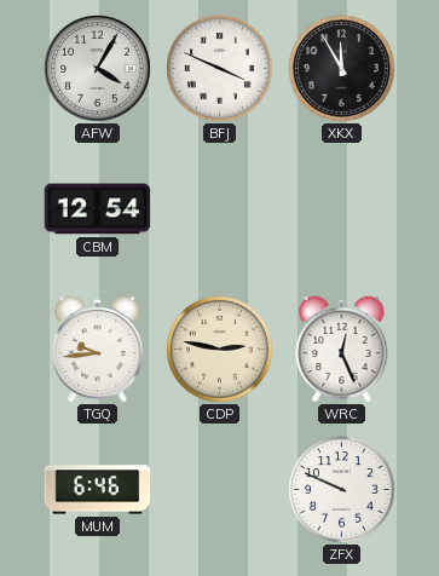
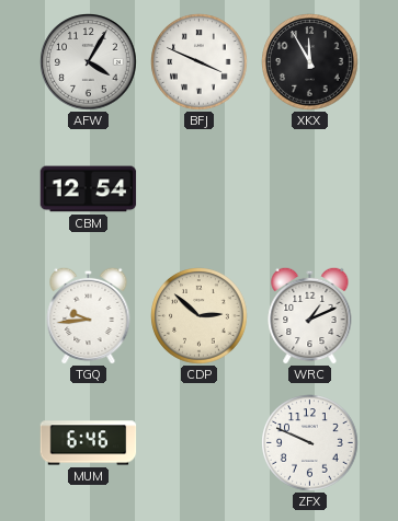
CDP: 2:47 -> 2:52
WRC: 12:26 -> 1:11
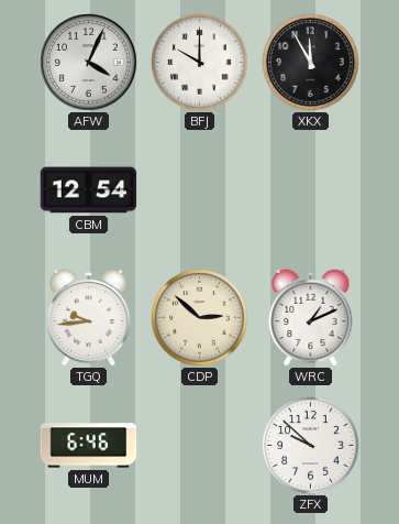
AFW: 4:05 -> 4:04
BFJ: 3:49 -> 10:00
ZFX: 9:49 -> 9:52
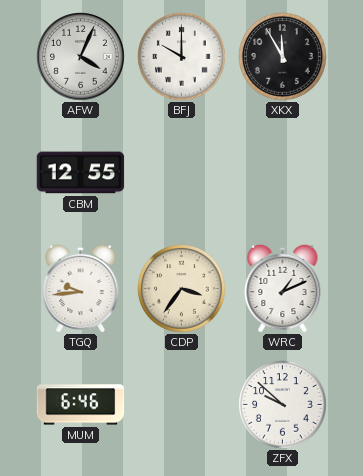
CBM: 12:54 -> 12:55
CDP: 2:52 -> 3:36
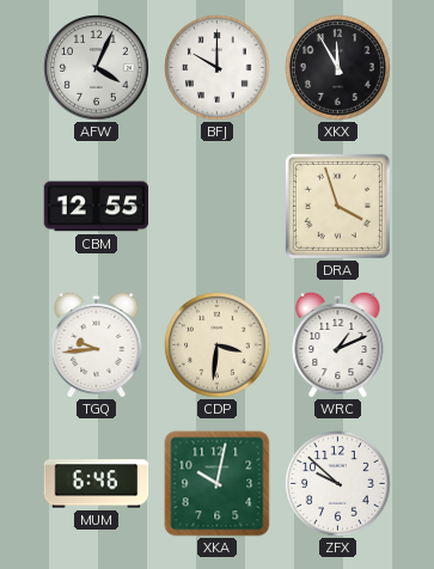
DRA: none -> 3:57
CDP: 3:36 -> 3:31
XKA: none -> 10:02
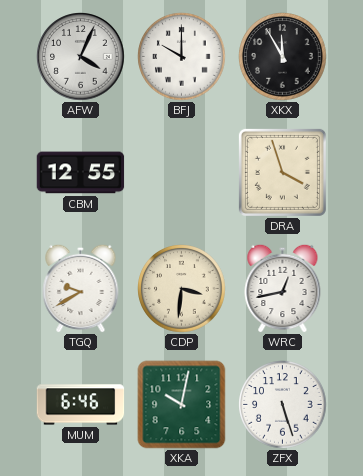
TGQ: 9:44 -> 9:40
WRC: 1:11 -> 12:43
ZFX: 9:52 -> 5:27
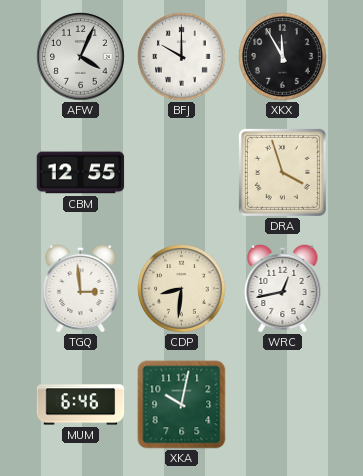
TGQ: 9:40 -> 2:59
CDP: 3:31 -> 8:31
ZFX: 5:27 -> none
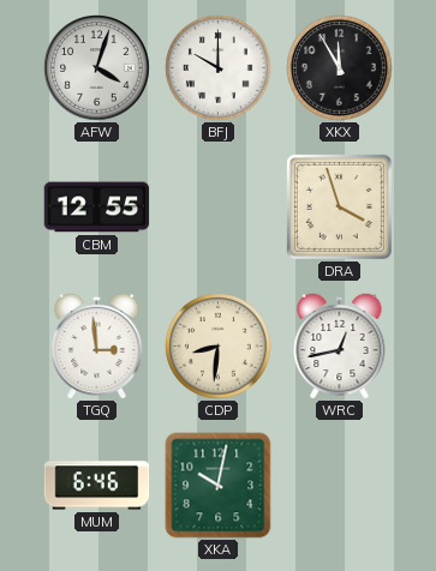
AFW: 4:04 -> 4:03
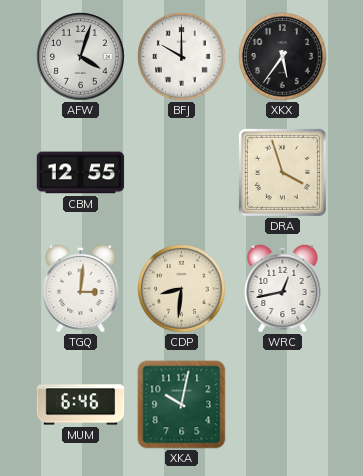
XKX: 11:55 -> 5:36
TGQ: 2:59 -> 3:01
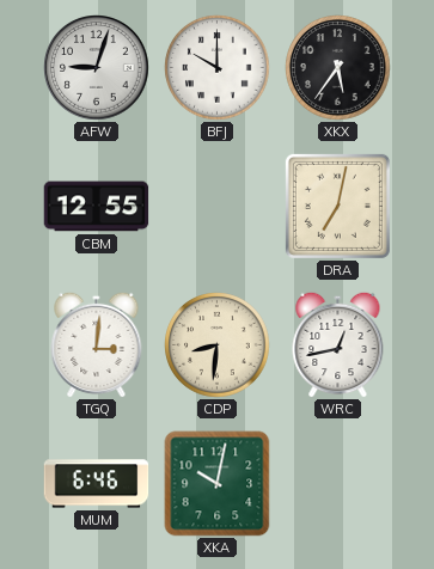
AFW: 4:03 -> 9:03
DRA: 3:57 -> 7:02
